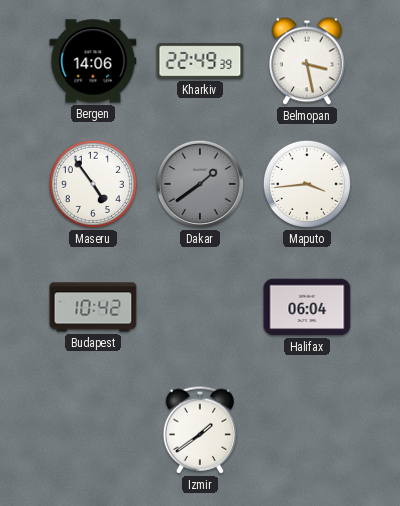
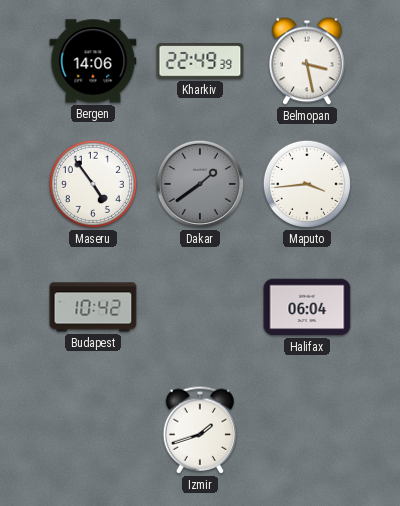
Izmir: 1:39 -> 1:42
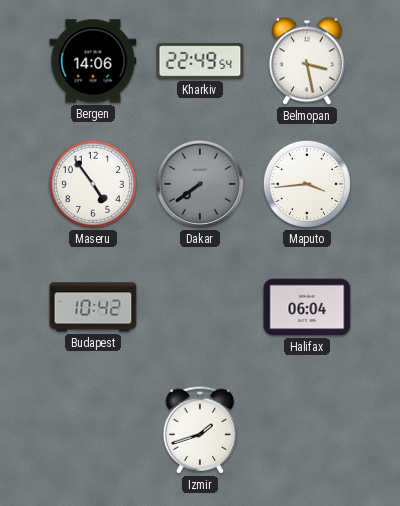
Kharkiv: 22:49:39 -> 22:49:54
Dakar: 1:39 -> 7:39
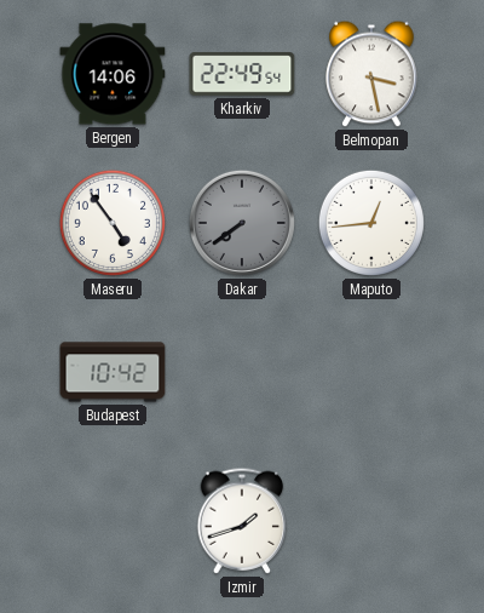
Maputo: 3:44 -> 12:44
Halifax: 06:04 -> none
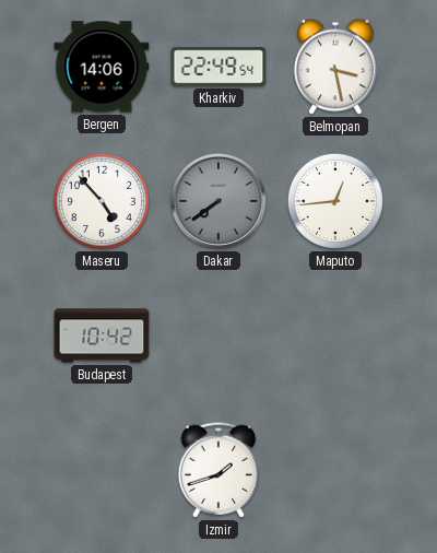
Maseru: 4:54 -> 4:53
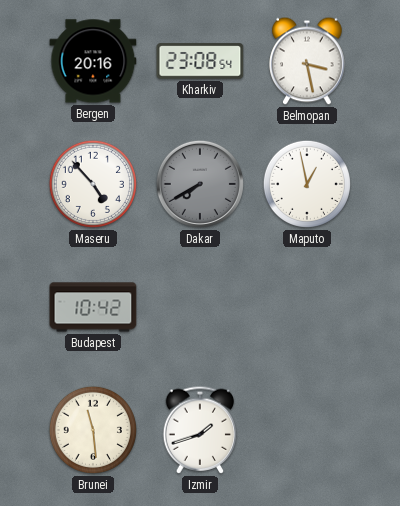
Bergen: 14:06 -> 20:16
Kharkiv: 22:49 -> 23:08
Dakar: 7:39 -> 7:40
Maputo: 12:44 -> 12:58
Brunei: none -> 11:29
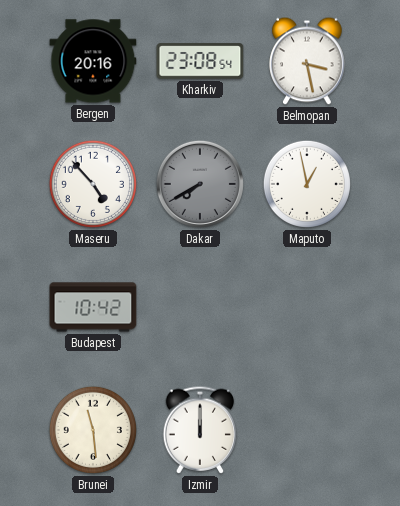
Izmir: 1:42 -> 12:00
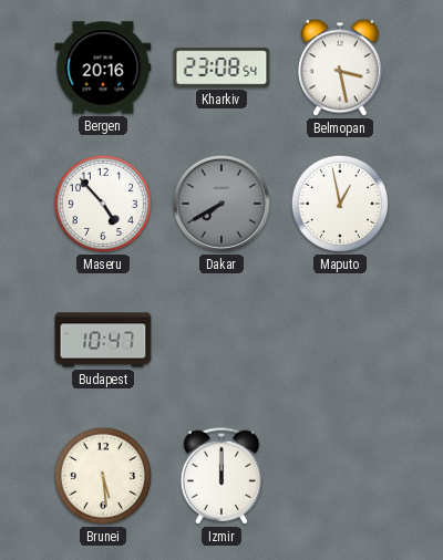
Budapest: 10:42 -> 10:47
Brunei: 11:29 -> 5:29
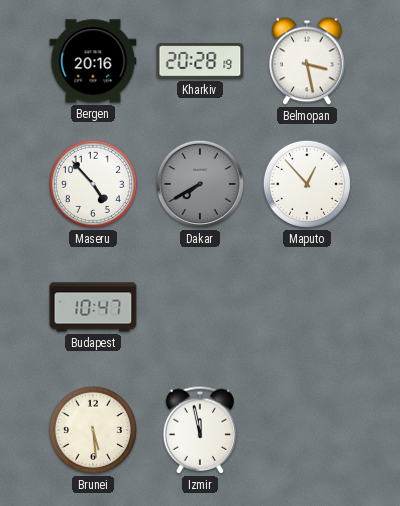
Kharkiv: 23:08 -> 20:28
Maputo: 12:58 -> 12:53
Izmir: 12:00 -> 11:58
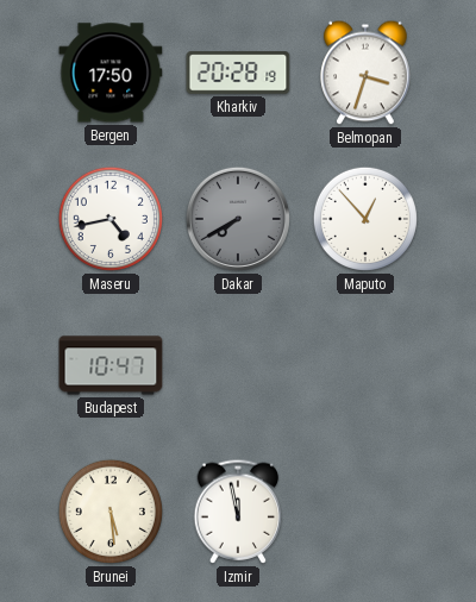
Bergen: 20:16 -> 17:50
Belmopan: 3:28 -> 3:33
Maseru: 4:53 -> 4:43
